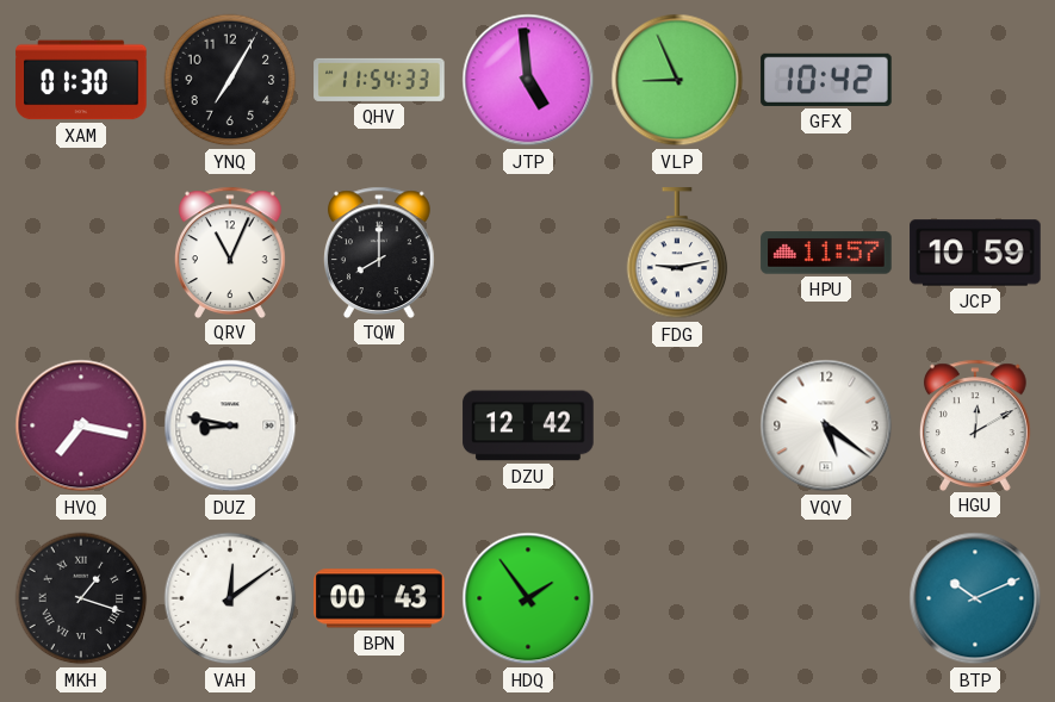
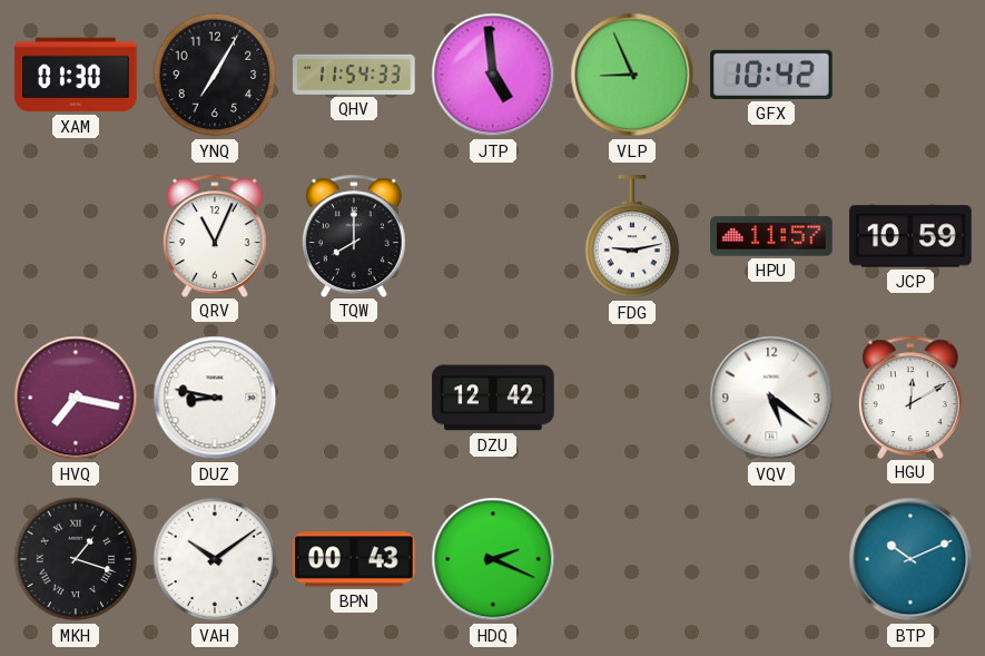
VAH: 12:09 -> 10:09
HDQ: 1:54 -> 2:19
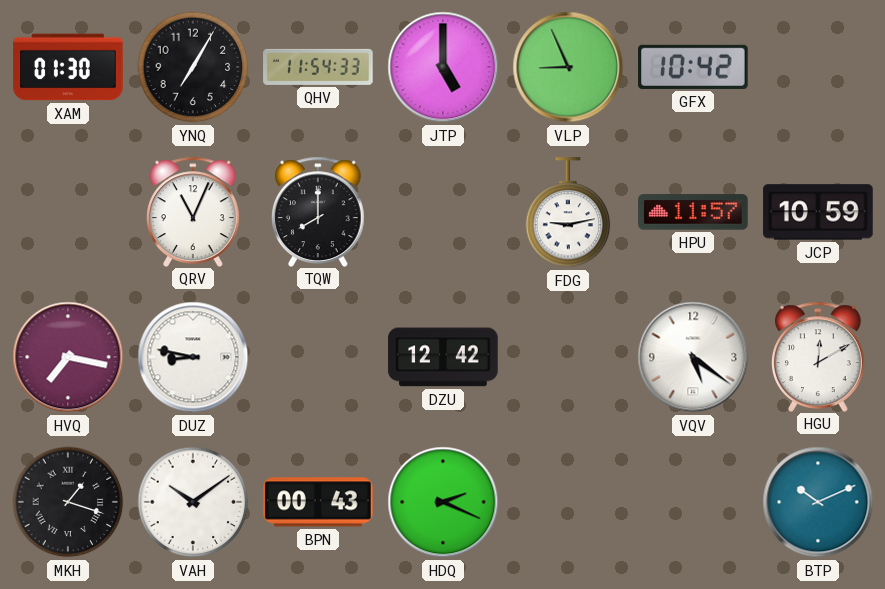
JTP: 4:59 -> 5:00
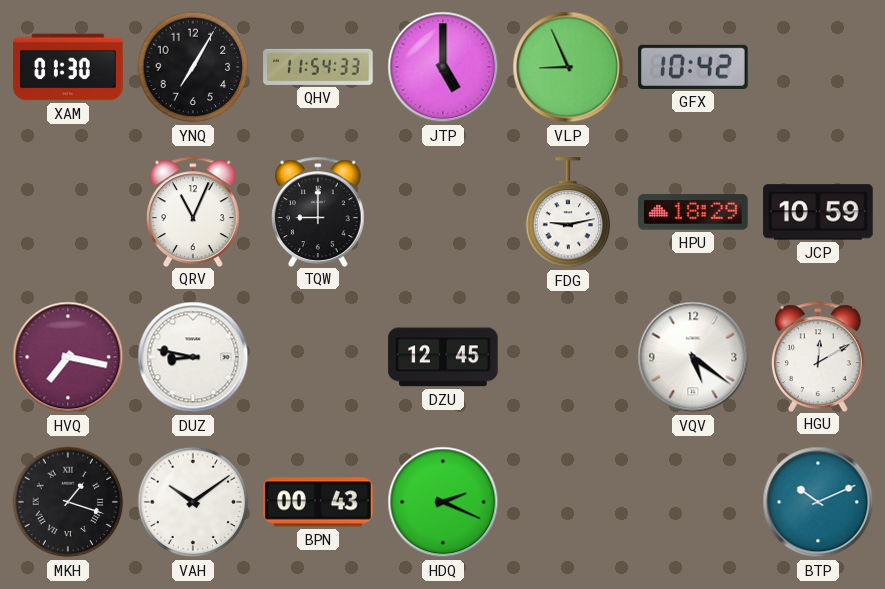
TQW: 8:00 -> 9:00
HPU: 11:57 -> 18:29
DZU: 12:42 -> 12:45
